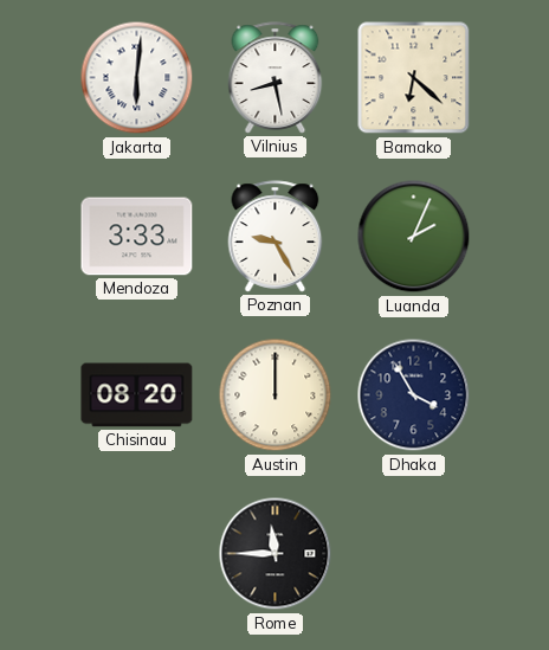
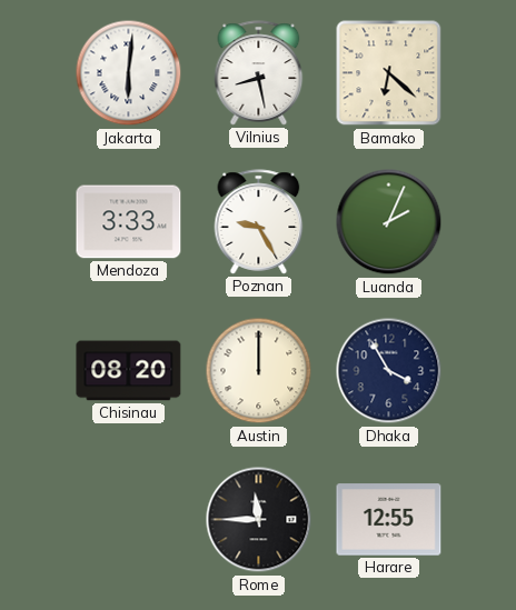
Harare: none -> 12:55
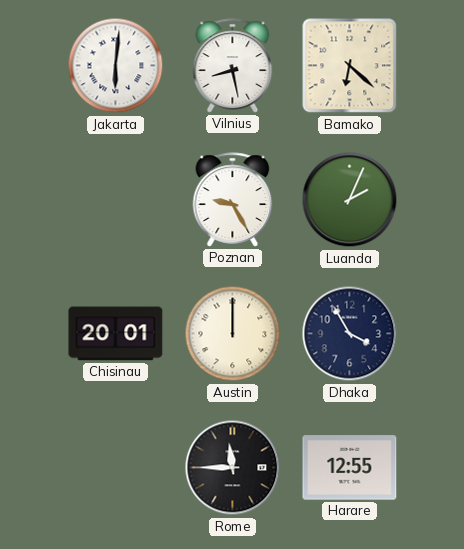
Mendoza: 3:33 -> none
Chisinau: 08:20 -> 20:01
